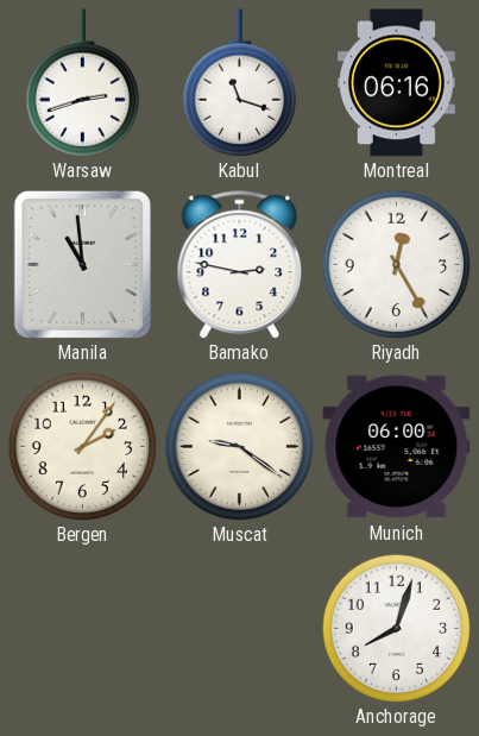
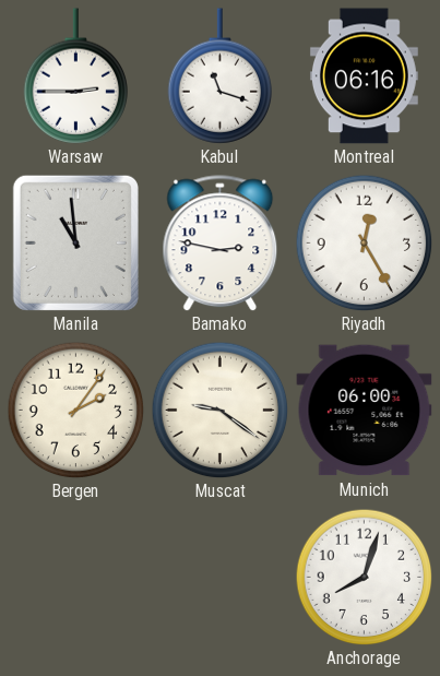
Warsaw: 2:42 -> 2:45
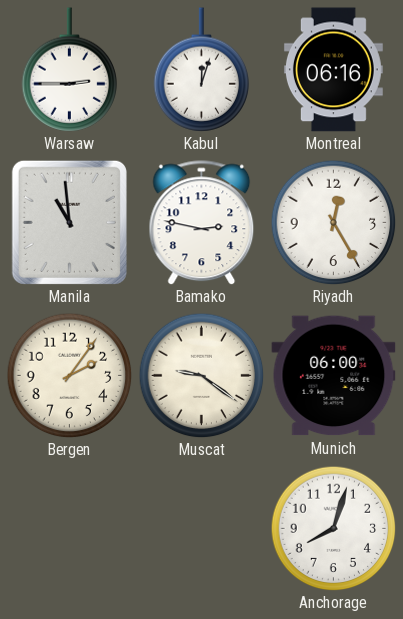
Kabul: 11:18 -> 12:03
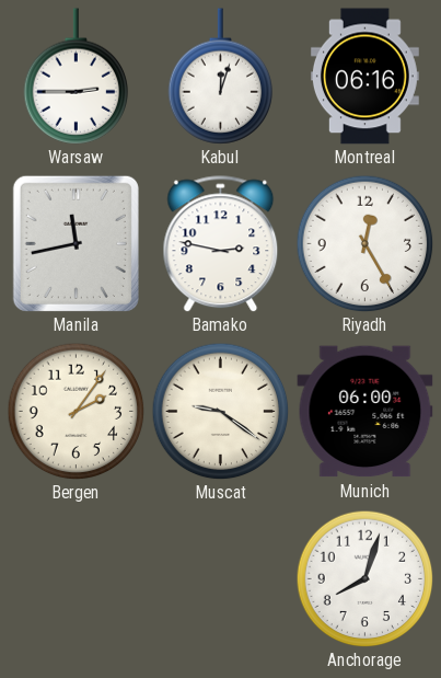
Manila: 10:59 -> 11:43
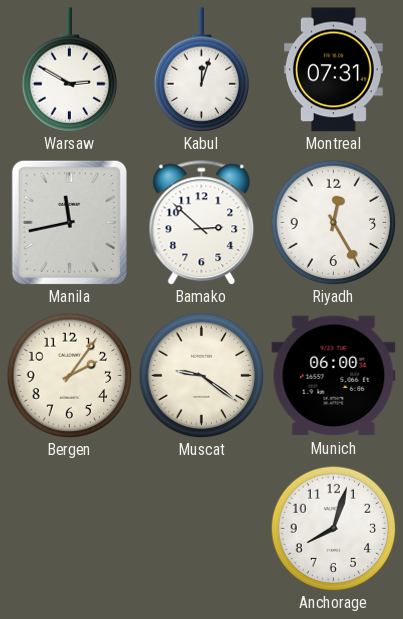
Warsaw: 2:45 -> 2:50
Montreal: 06:16 -> 07:31
Bamako: 2:47 -> 2:52
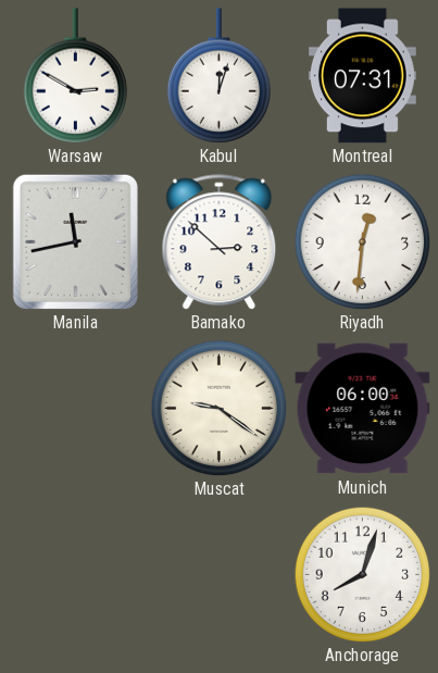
Riyadh: 12:25 -> 12:31
Bergen: 2:06 -> none
